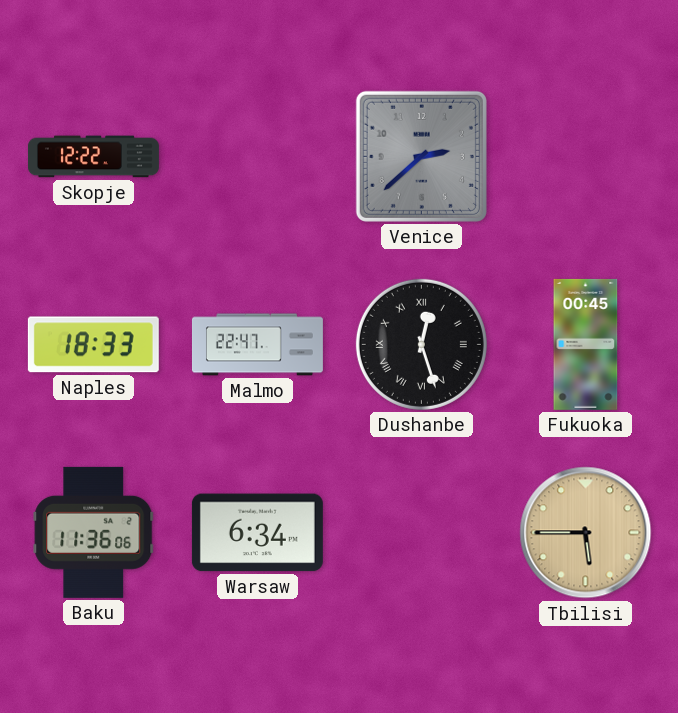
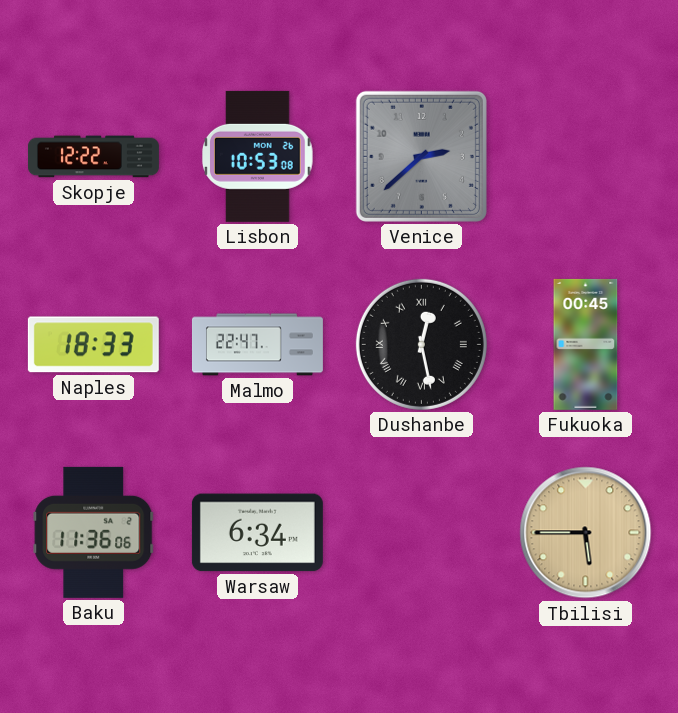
Lisbon: none -> 10:53
Dushanbe: 12:27 -> 12:28
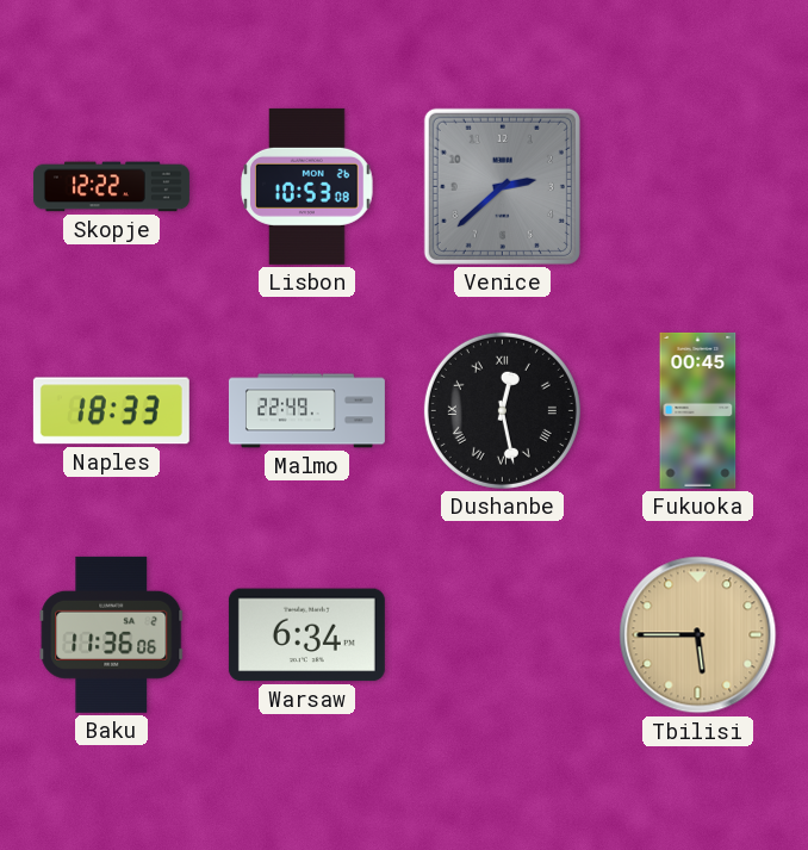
Malmo: 22:47 -> 22:49
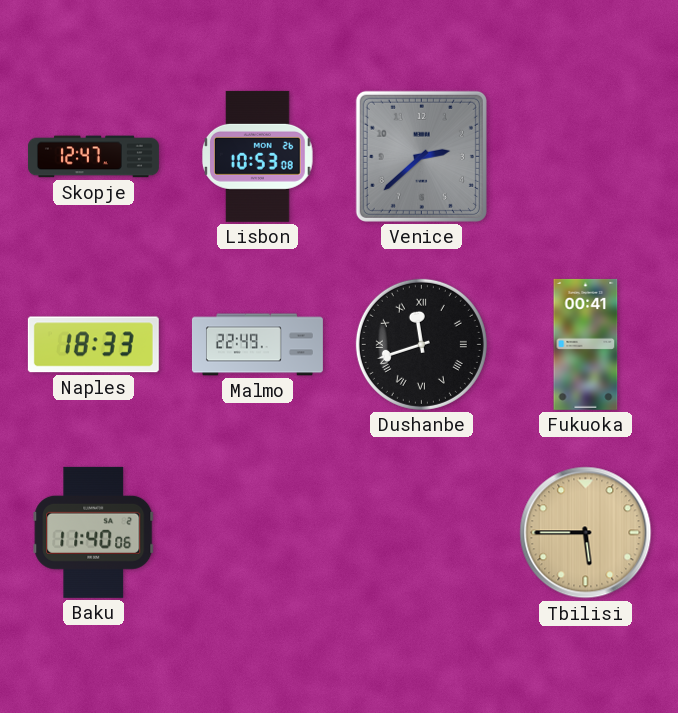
Skopje: 12:22 -> 12:47
Dushanbe: 12:28 -> 11:42
Fukuoka: 00:45 -> 00:41
Baku: 11:36 -> 11:40
Warsaw: 6:34 -> none
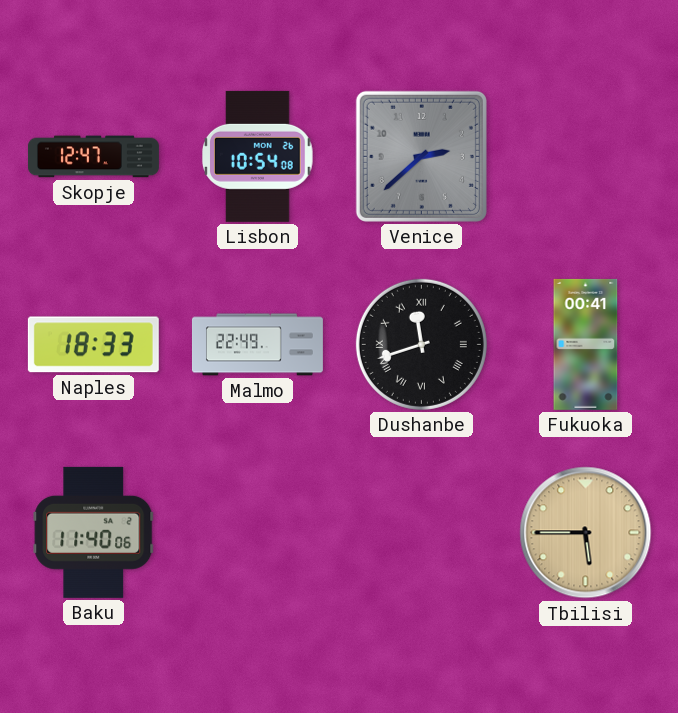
Lisbon: 10:53 -> 10:54
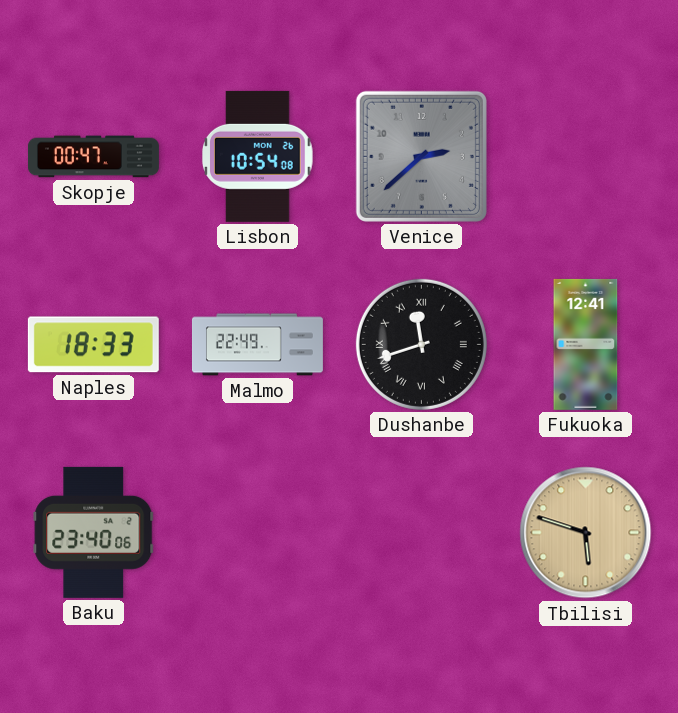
Skopje: 12:47 -> 00:47
Fukuoka: 00:41 -> 12:41
Baku: 11:40 -> 23:40
Tbilisi: 5:45 -> 5:48
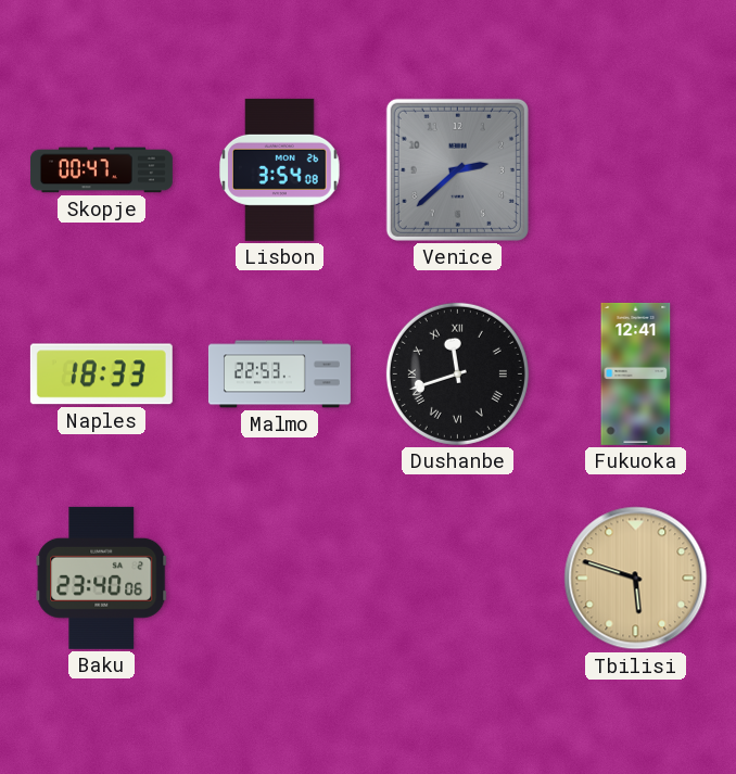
Lisbon: 10:54 -> 3:54
Malmo: 22:49 -> 22:53
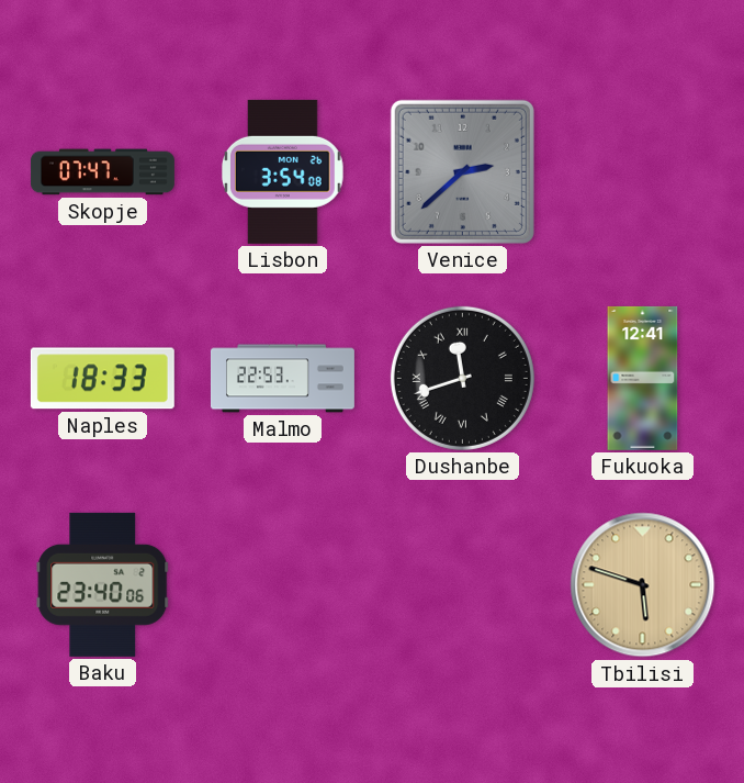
Skopje: 00:47 -> 07:47
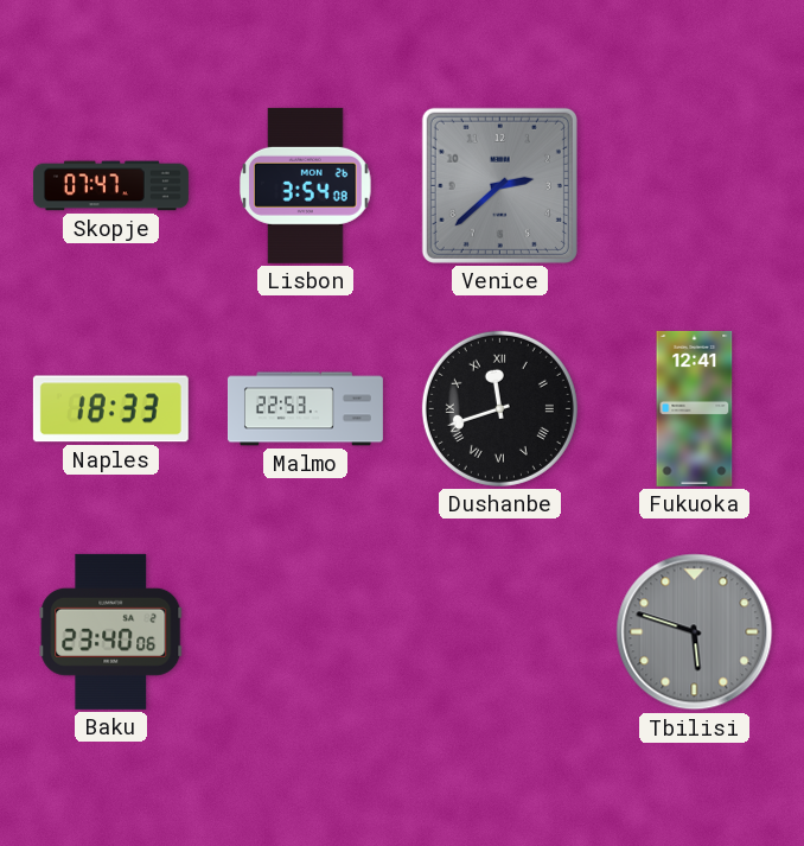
Tbilisi dial: champagne -> grey
